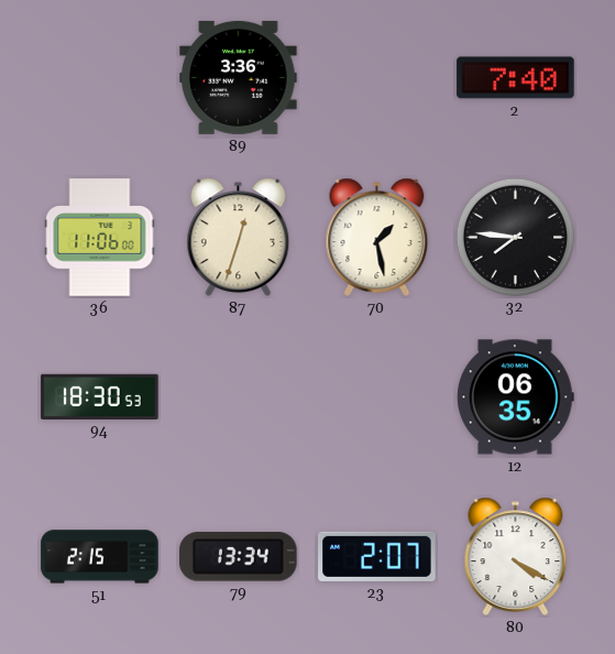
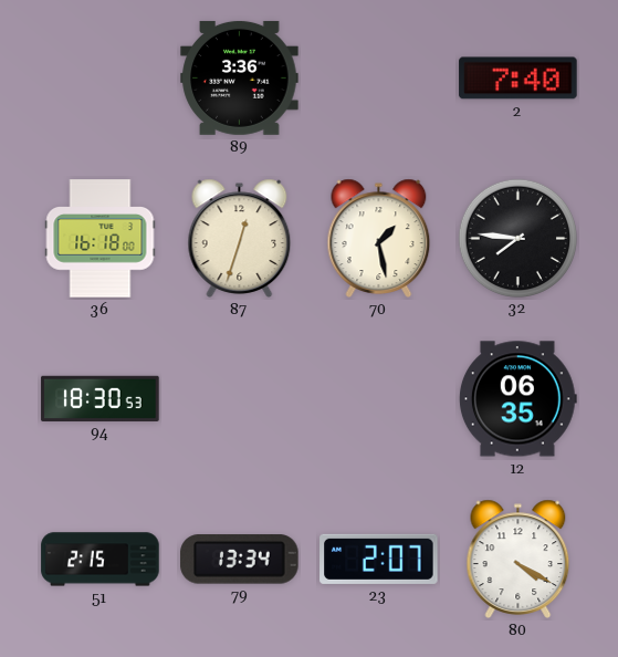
36: 11:06 -> 16:18
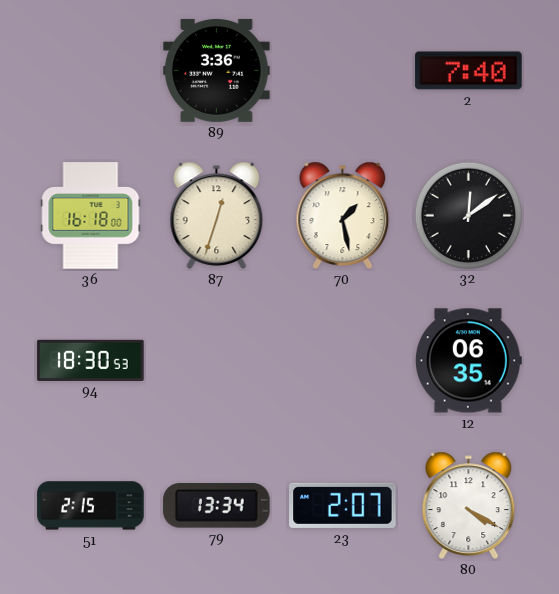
32: 7:46 -> 12:09
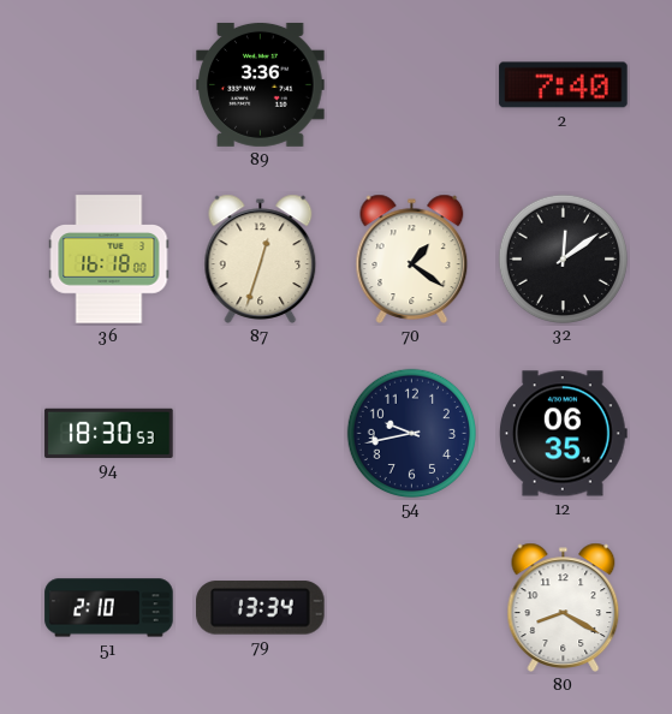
70: 1:28 -> 1:21
54: none -> 9:43
51: 2:15 -> 2:10
23: 2:07 -> none
80: 4:20 -> 8:20
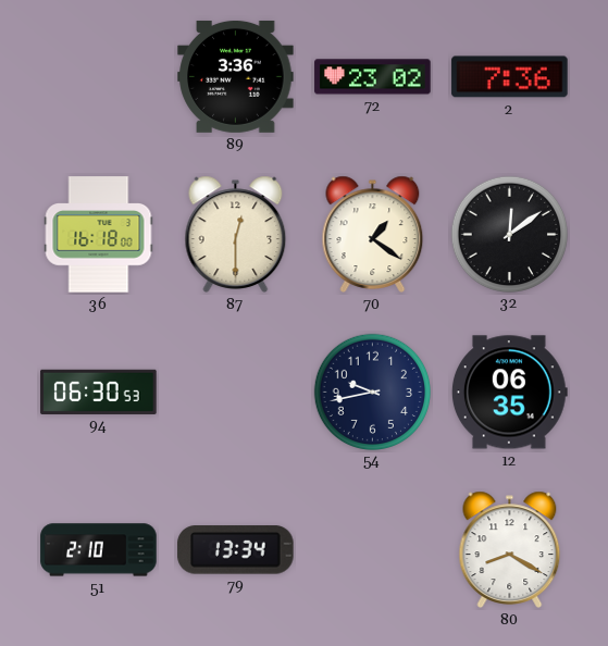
72: none -> 23:02
2: 7:40 -> 7:36
87: 12:33 -> 12:30
94: 18:30 -> 06:30
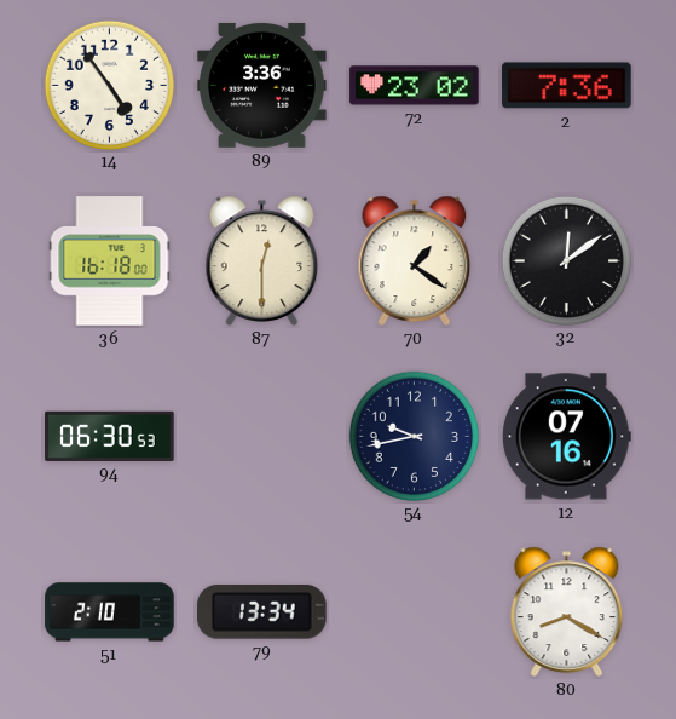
14: none -> 4:54
12: 06:35 -> 07:16
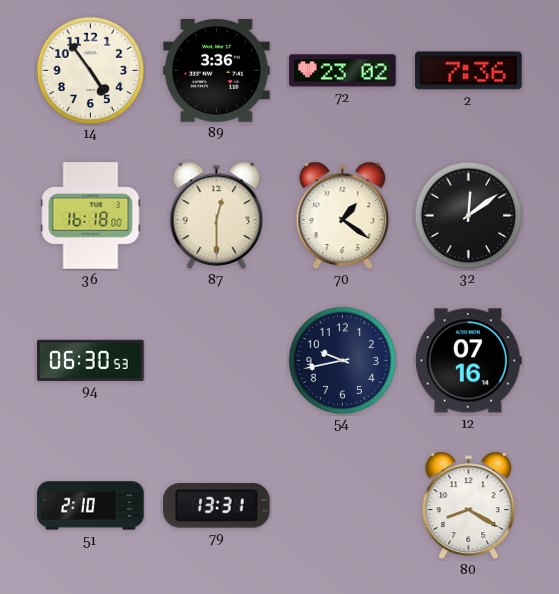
79: 13:34 -> 13:31
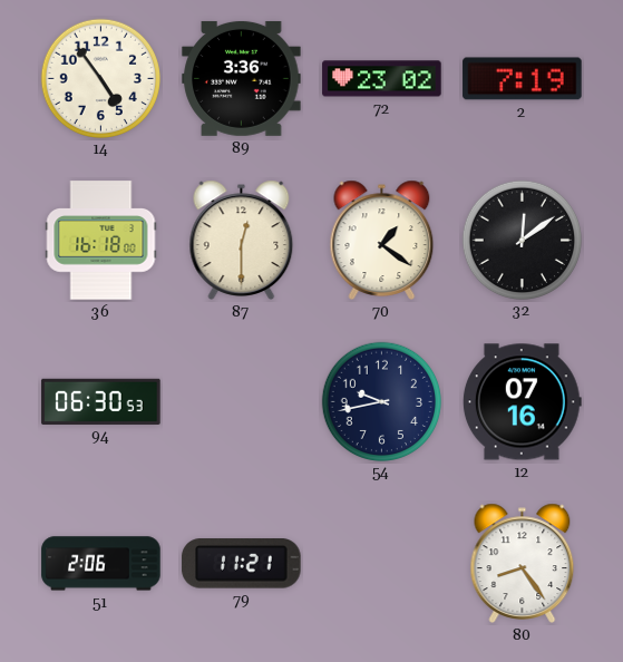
2: 7:36 -> 7:19
51: 2:10 -> 2:06
79: 13:31 -> 11:21
80: 8:20 -> 8:24
